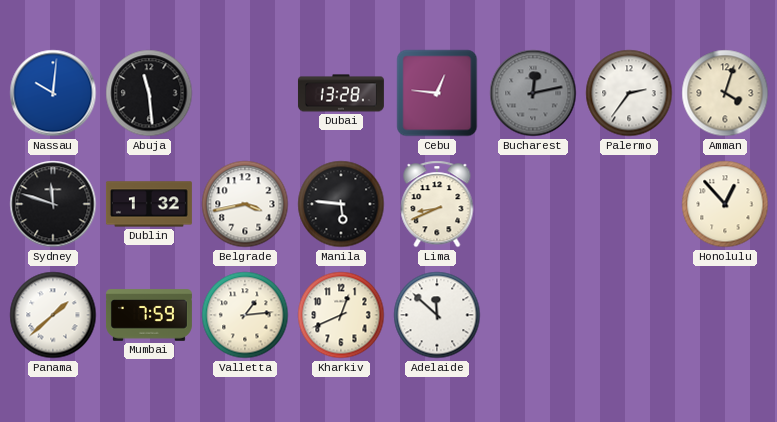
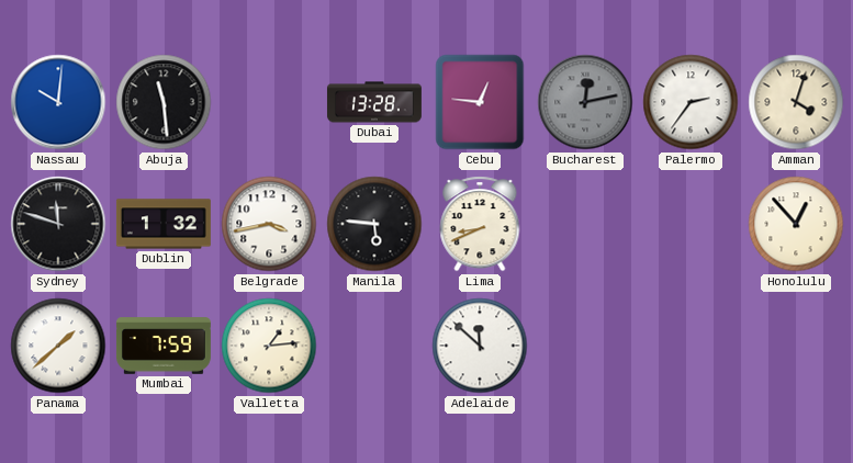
Kharkiv: 12:41 -> none
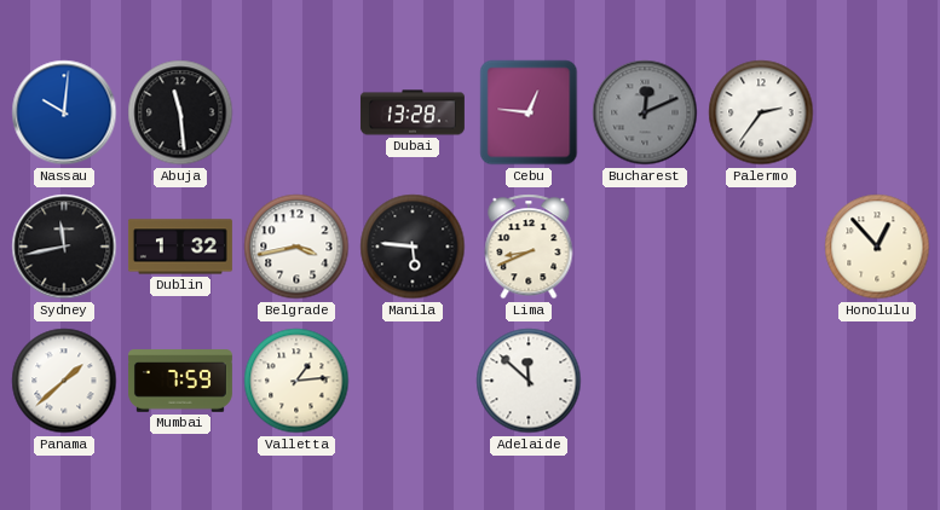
Bucharest: 12:13 -> 12:11
Amman: 4:03 -> none
Sydney: 11:48 -> 11:43
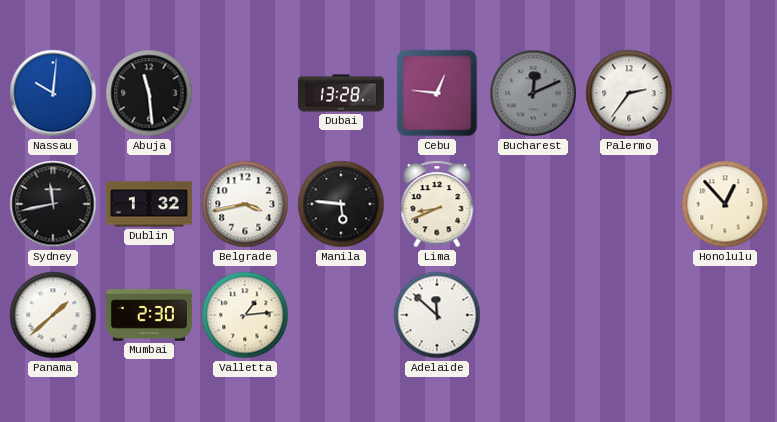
Mumbai: 7:59 -> 2:30
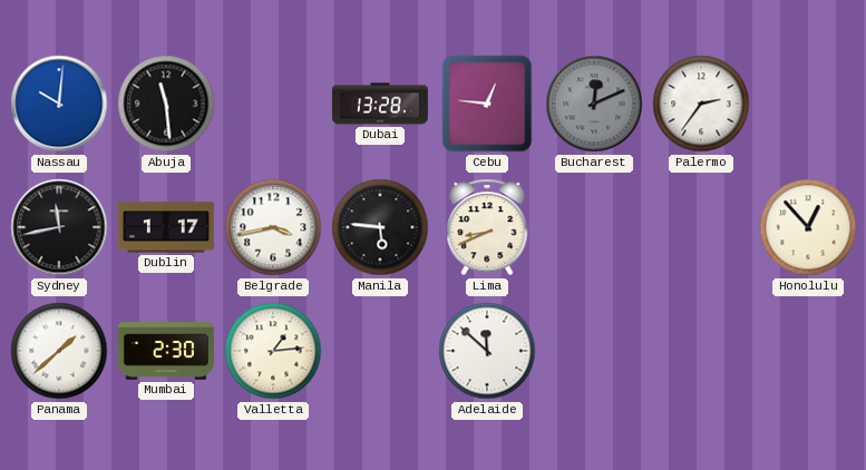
Dublin: 1:32 -> 1:17
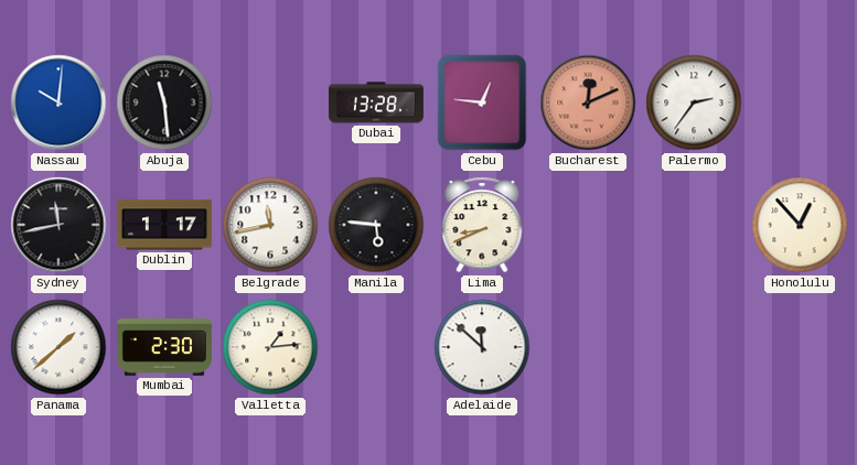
Bucharest dial: grey -> salmon
Belgrade: 3:43 -> 11:43
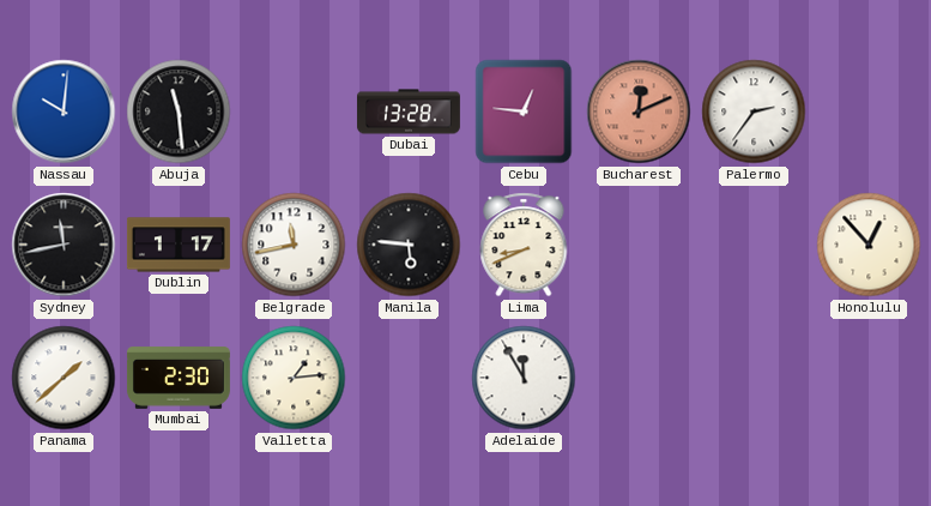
Adelaide: 11:52 -> 11:55
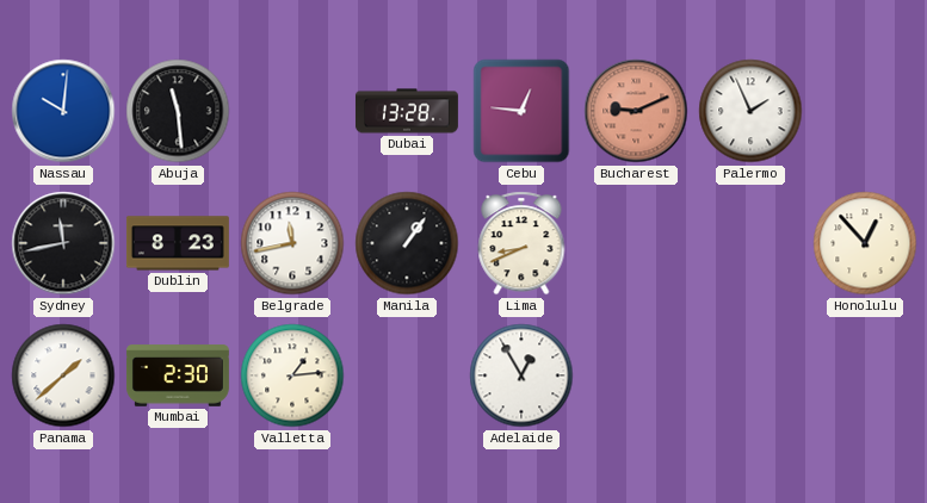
Bucharest: 12:11 -> 9:11
Palermo: 2:36 -> 1:56
Dublin: 1:17 -> 8:23
Manila: 5:46 -> 1:06
Adelaide: 11:55 -> 12:55
